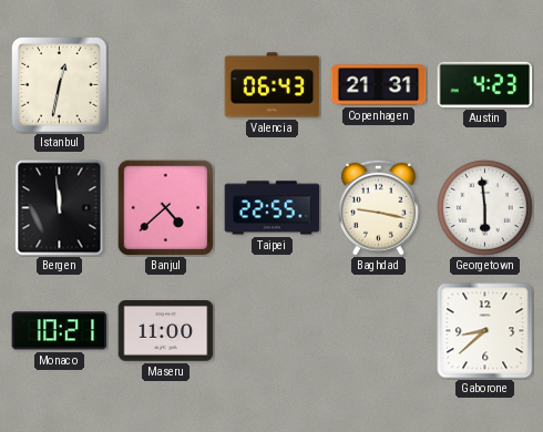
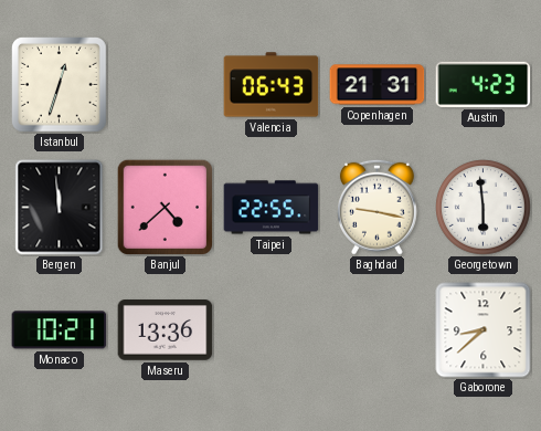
Istanbul: 12:32 -> 12:33
Maseru: 11:00 -> 13:36
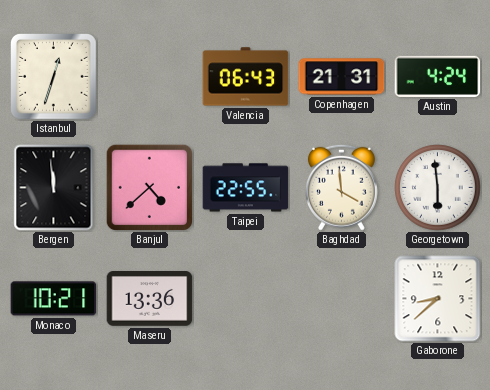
Austin: 4:23 -> 4:24
Baghdad: 9:17 -> 3:59
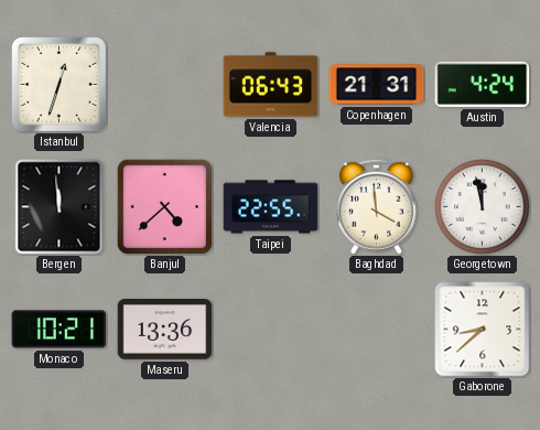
Georgetown: 5:59 -> 11:58
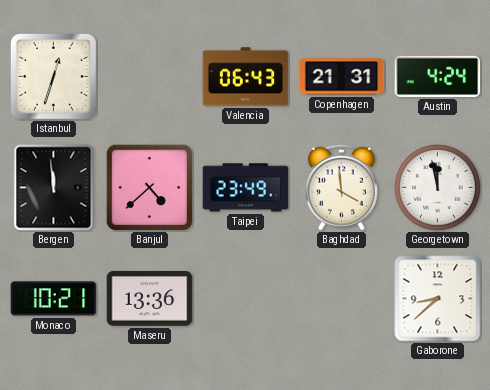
Taipei: 22:55 -> 23:49
